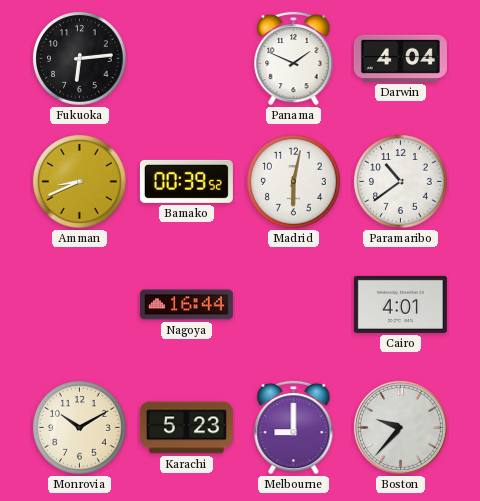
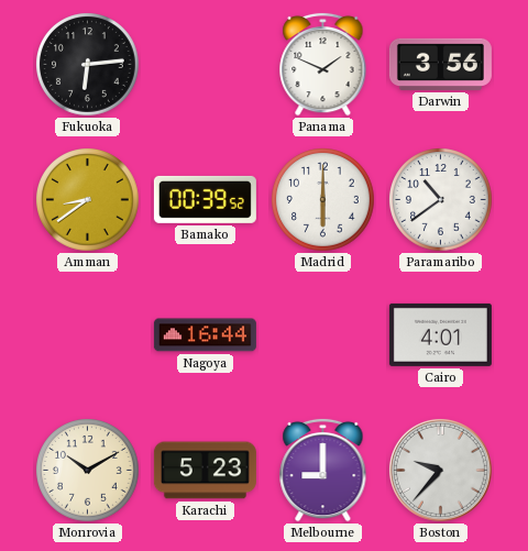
Darwin: 4:04 -> 3:56
Amman: 8:41 -> 8:39
Madrid: 6:02 -> 6:00
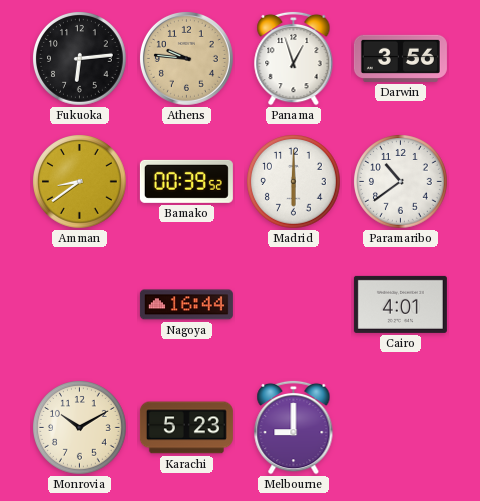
Athens: none -> 9:46
Panama: 1:49 -> 12:57
Boston: 9:37 -> none
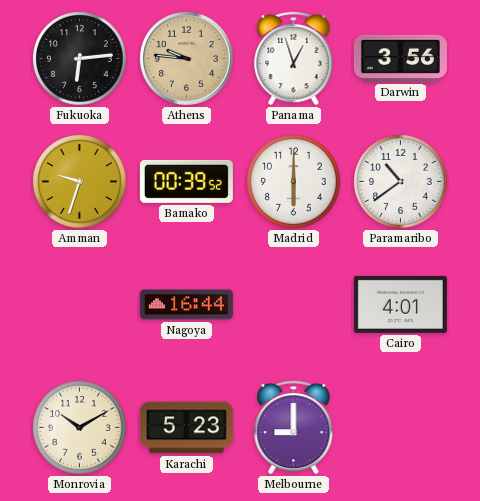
Amman: 8:39 -> 9:33
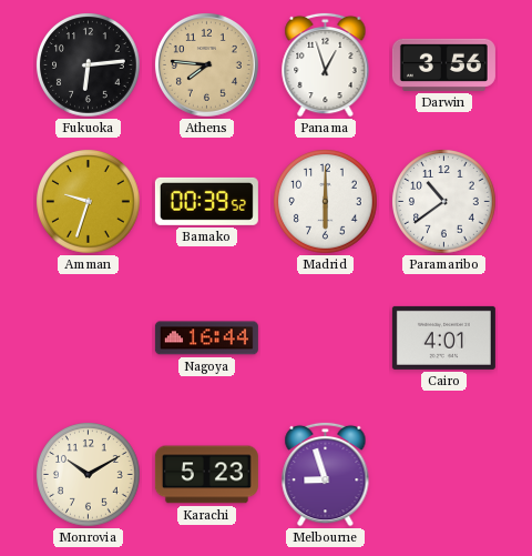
Athens: 9:46 -> 7:46
Melbourne: 9:00 -> 8:57
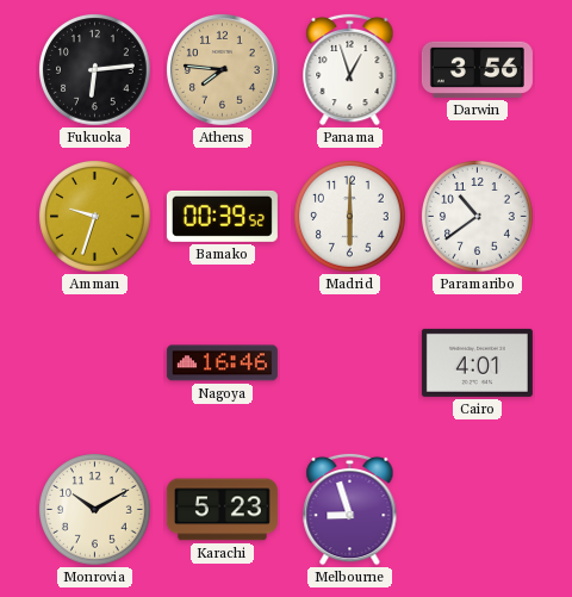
Nagoya: 16:44 -> 16:46
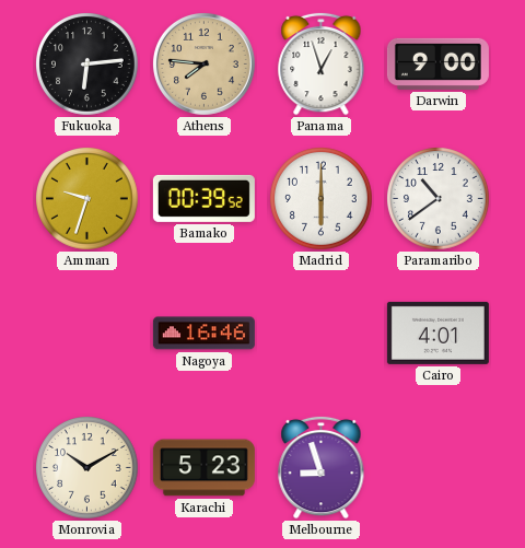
Darwin: 3:56 -> 9:00
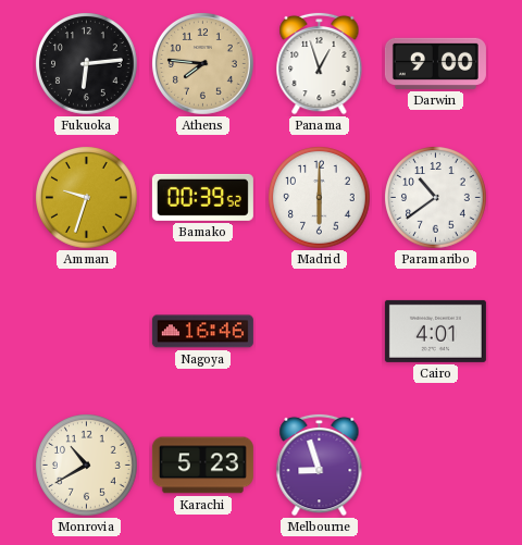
Monrovia: 10:10 -> 10:40
